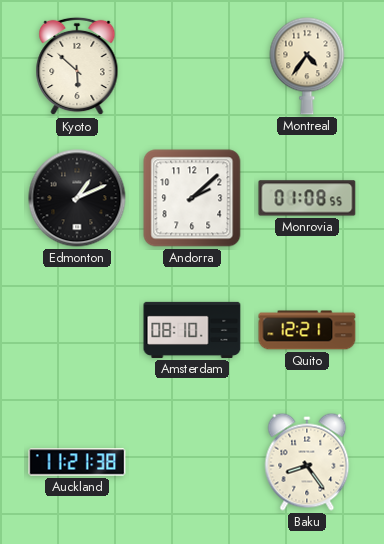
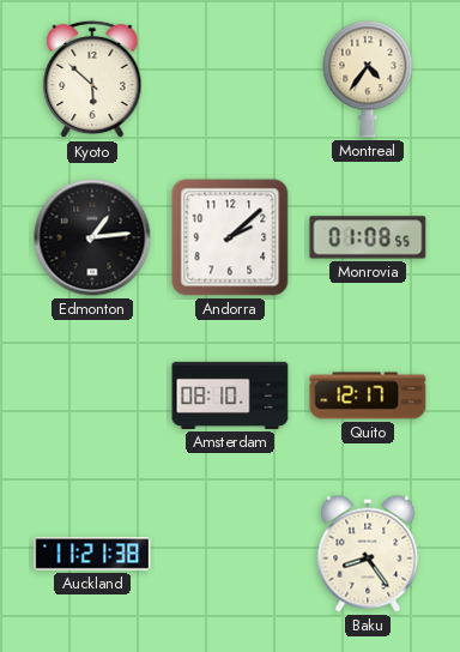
Edmonton: 1:11 -> 1:14
Quito: 12:21 -> 12:17
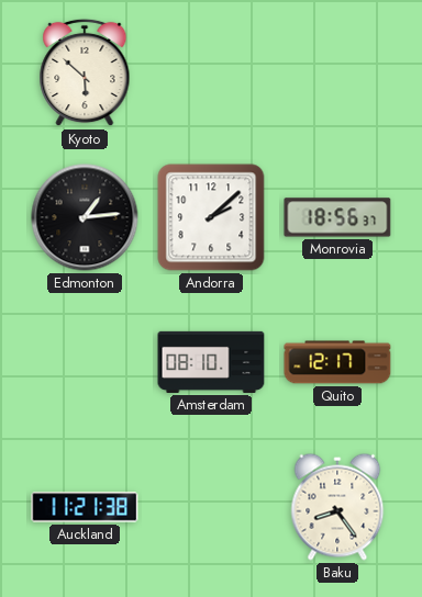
Montreal: 4:36 -> none
Monrovia: 01:08 -> 18:56
